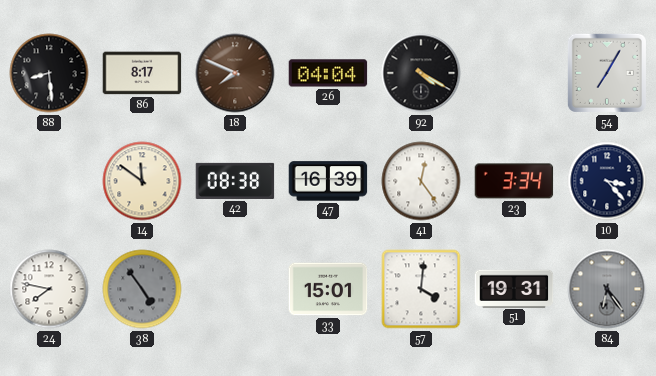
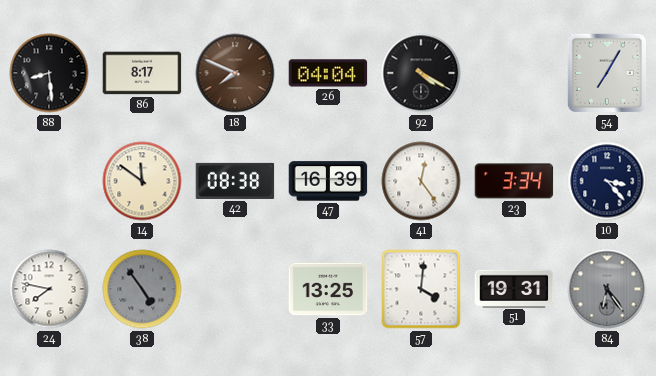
33: 15:01 -> 13:25
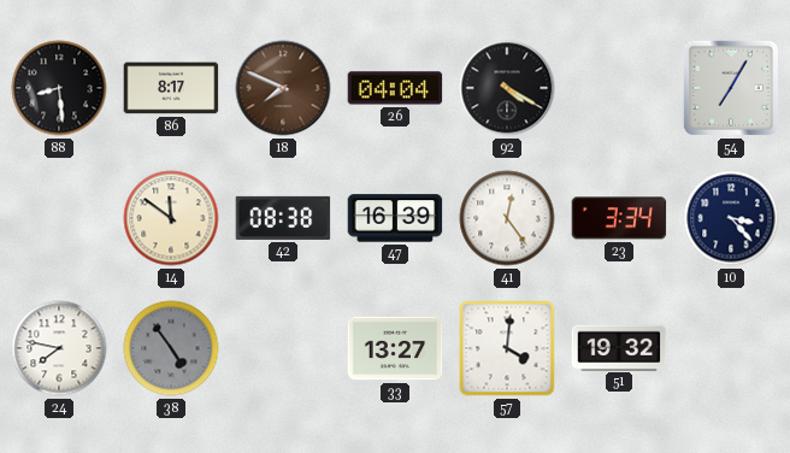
33: 13:25 -> 13:27
51: 19:31 -> 19:32
84: 6:24 -> none
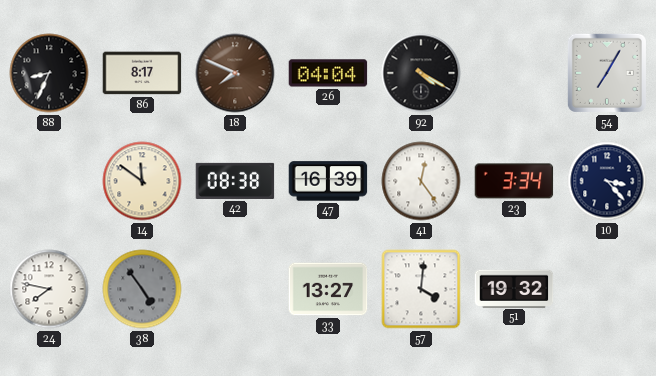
88: 8:29 -> 8:34
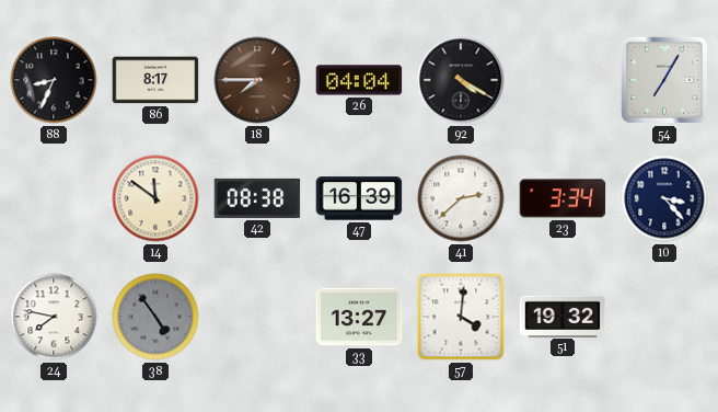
18: 7:49 -> 7:45
41: 12:24 -> 2:38
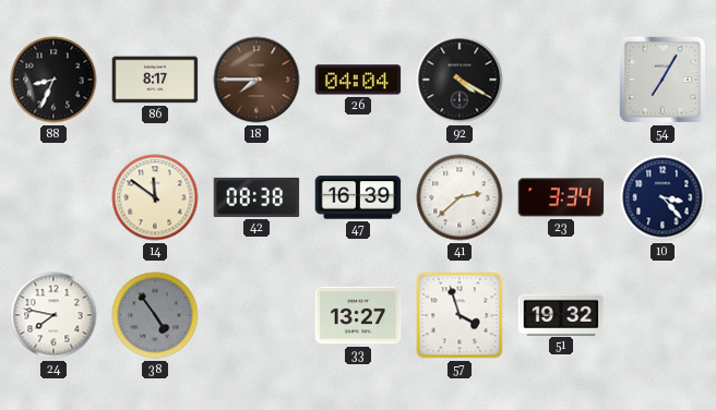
57: 4:01 -> 3:57
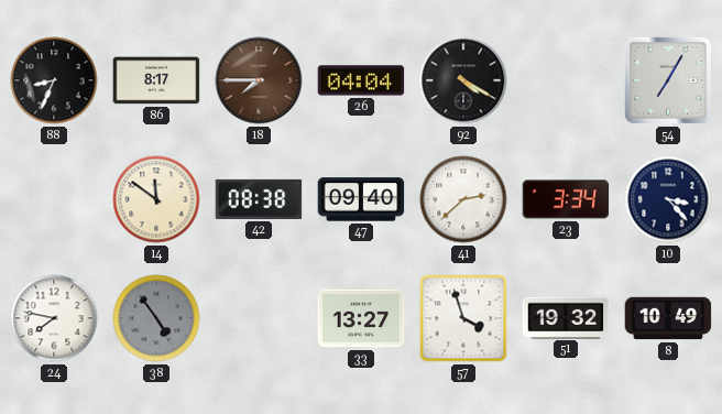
47: 16:39 -> 09:40
8: none -> 10:49
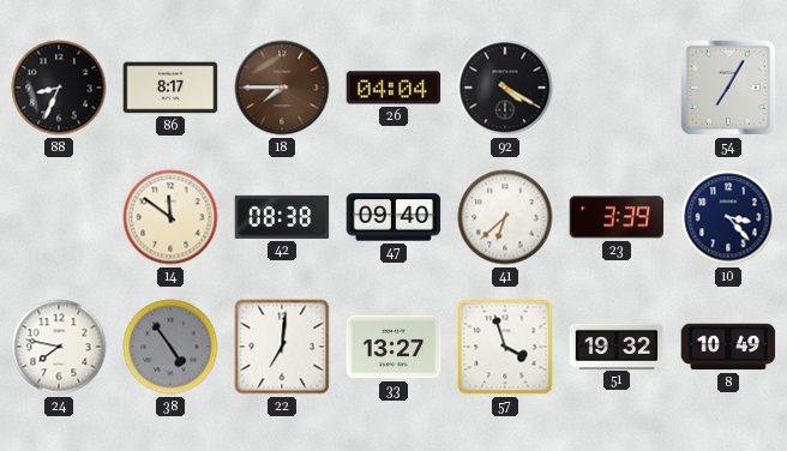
41: 2:38 -> 6:38
23: 3:34 -> 3:39
22: none -> 7:01
